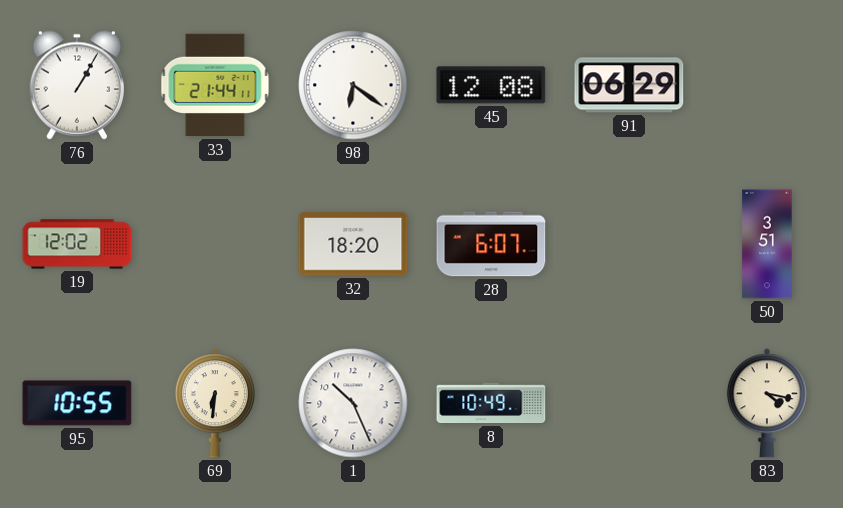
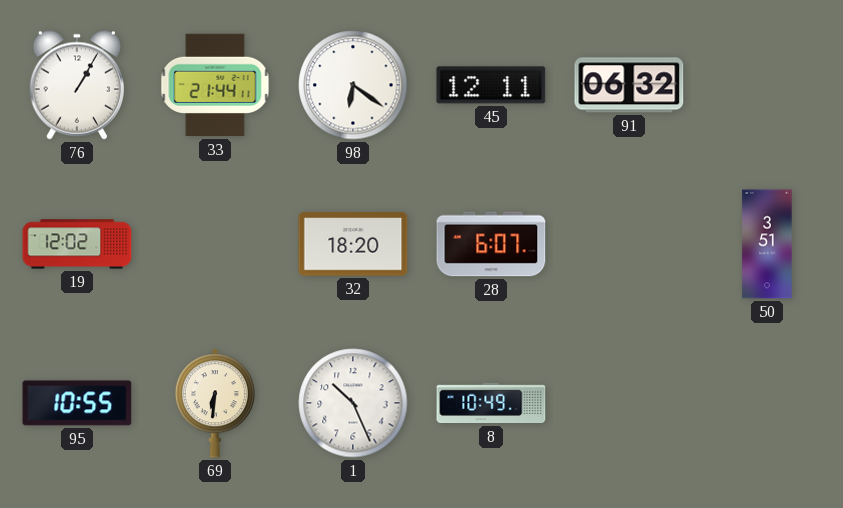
45: 12:08 -> 12:11
91: 06:29 -> 06:32
83: 4:17 -> none
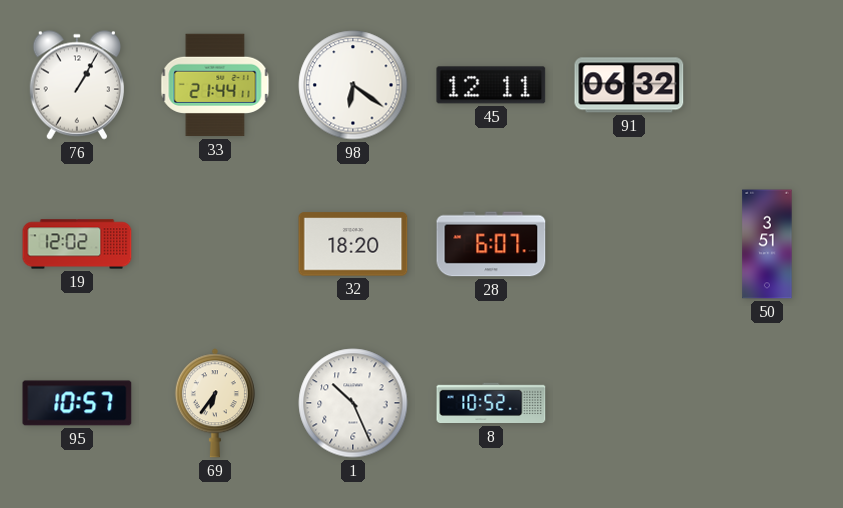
95: 10:55 -> 10:57
69: 6:31 -> 6:36
8: 10:49 -> 10:52
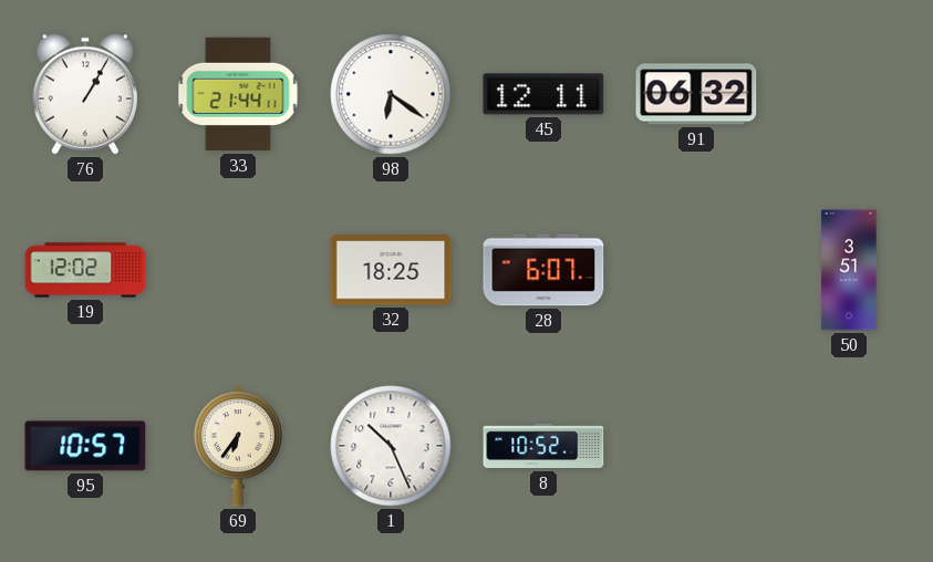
32: 18:20 -> 18:25
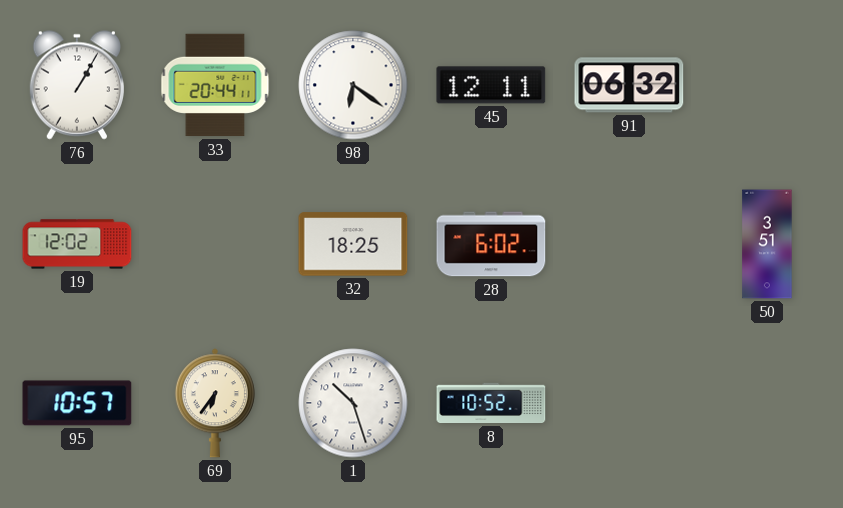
33: 21:44 -> 20:44
28: 6:07 -> 6:02
1: 10:26 -> 10:27
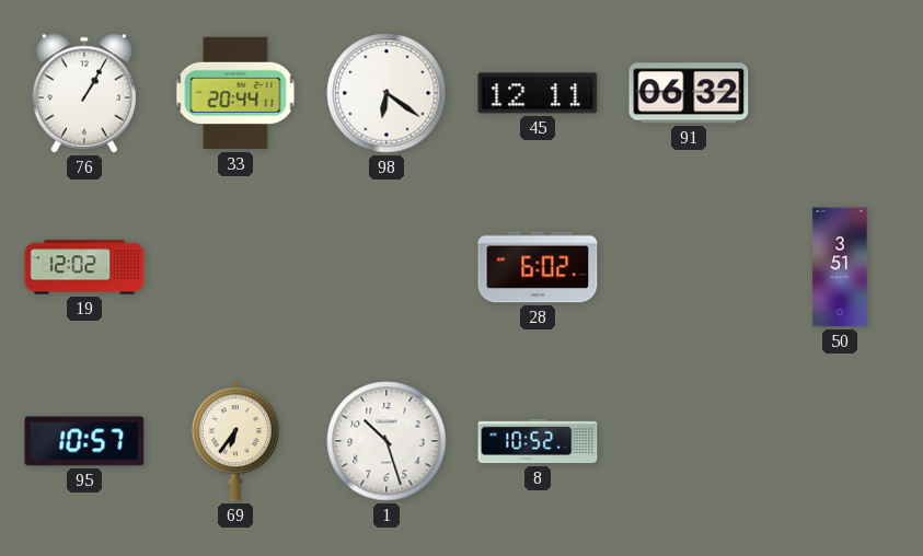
32: 18:25 -> none
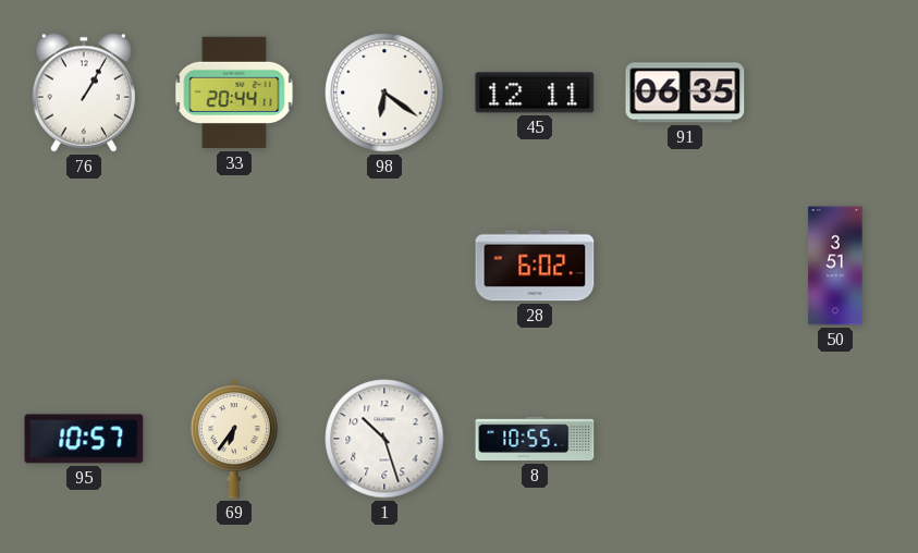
91: 06:32 -> 06:35
19: 12:02 -> none
8: 10:52 -> 10:55
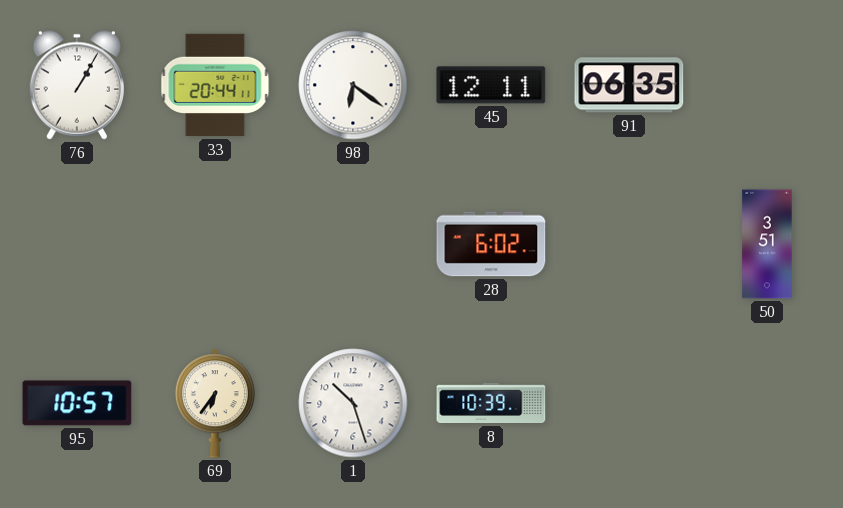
8: 10:55 -> 10:39
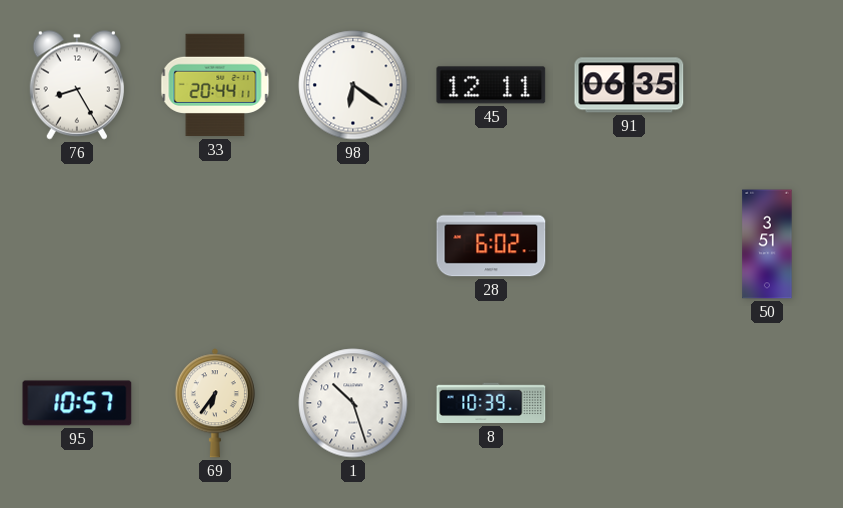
76: 1:05 -> 8:25
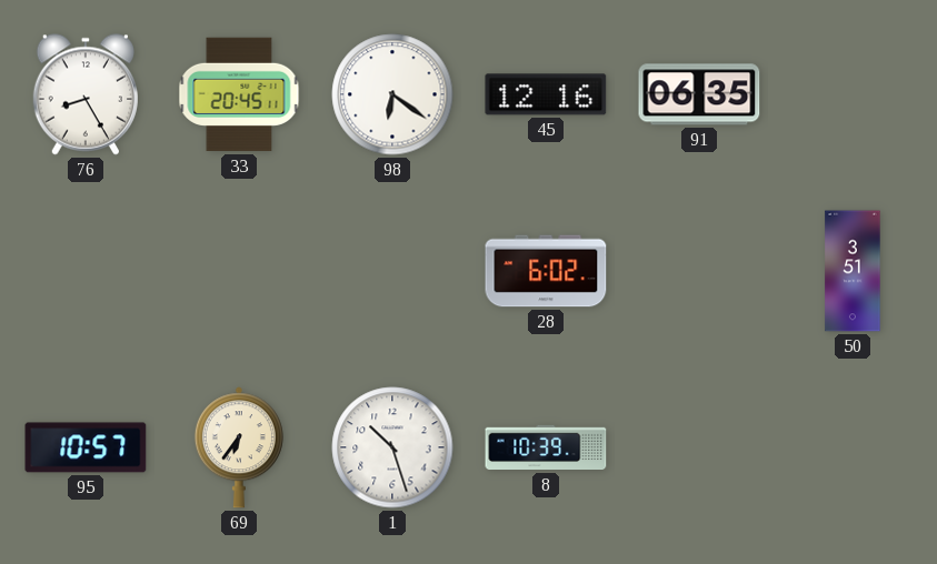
33: 20:44 -> 20:45
45: 12:11 -> 12:16
